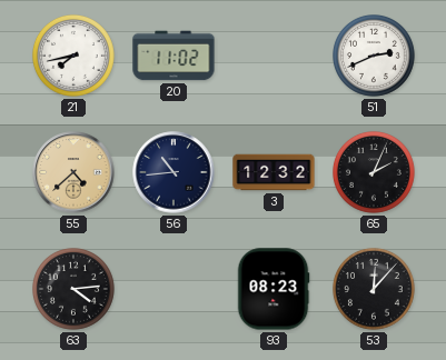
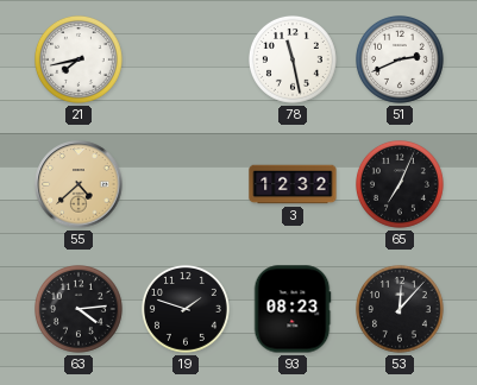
20: 11:02 -> none
78: none -> 11:28
56: 10:44 -> none
65: 2:04 -> 7:04
19: none -> 1:48
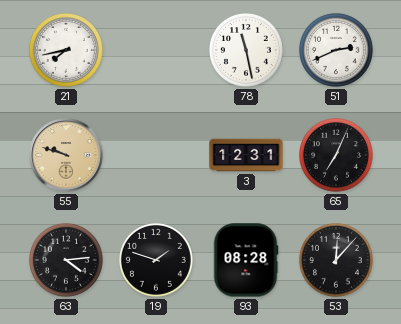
55: 4:38 -> 9:48
3: 12:32 -> 12:31
93: 08:23 -> 08:28
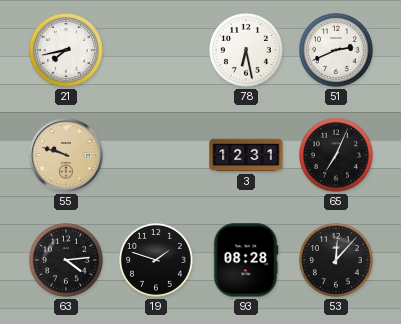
78: 11:28 -> 6:28
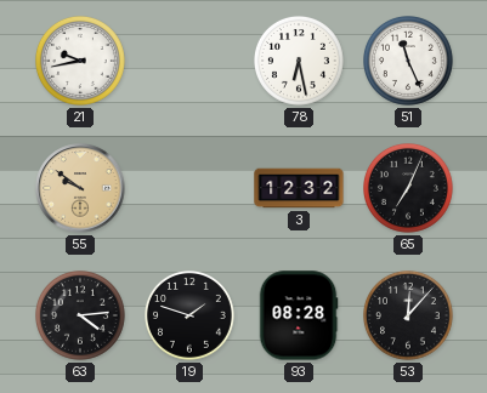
21: 7:43 -> 9:43
51: 2:41 -> 11:26
55: 9:48 -> 9:51
3: 12:31 -> 12:32
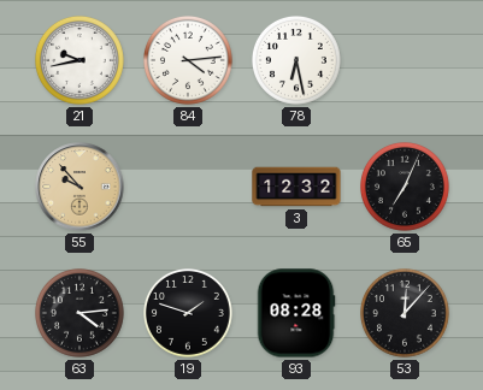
84: none -> 4:14
51: 11:26 -> none
55: 9:51 -> 9:53
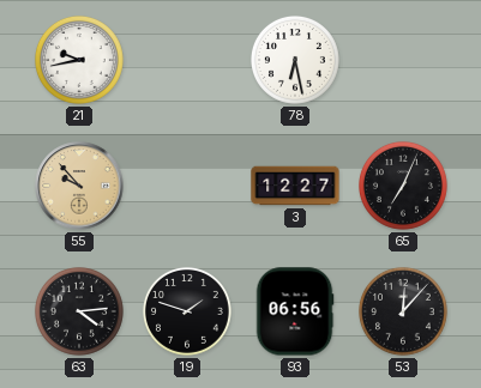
84: 4:14 -> none
3: 12:32 -> 12:27
93: 08:28 -> 06:56
